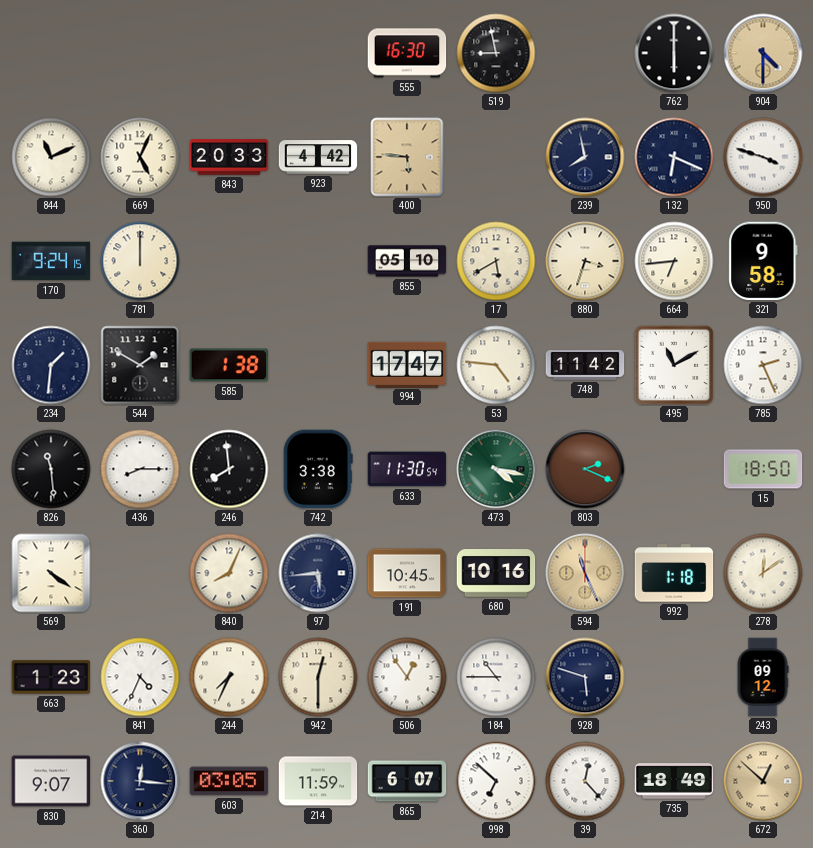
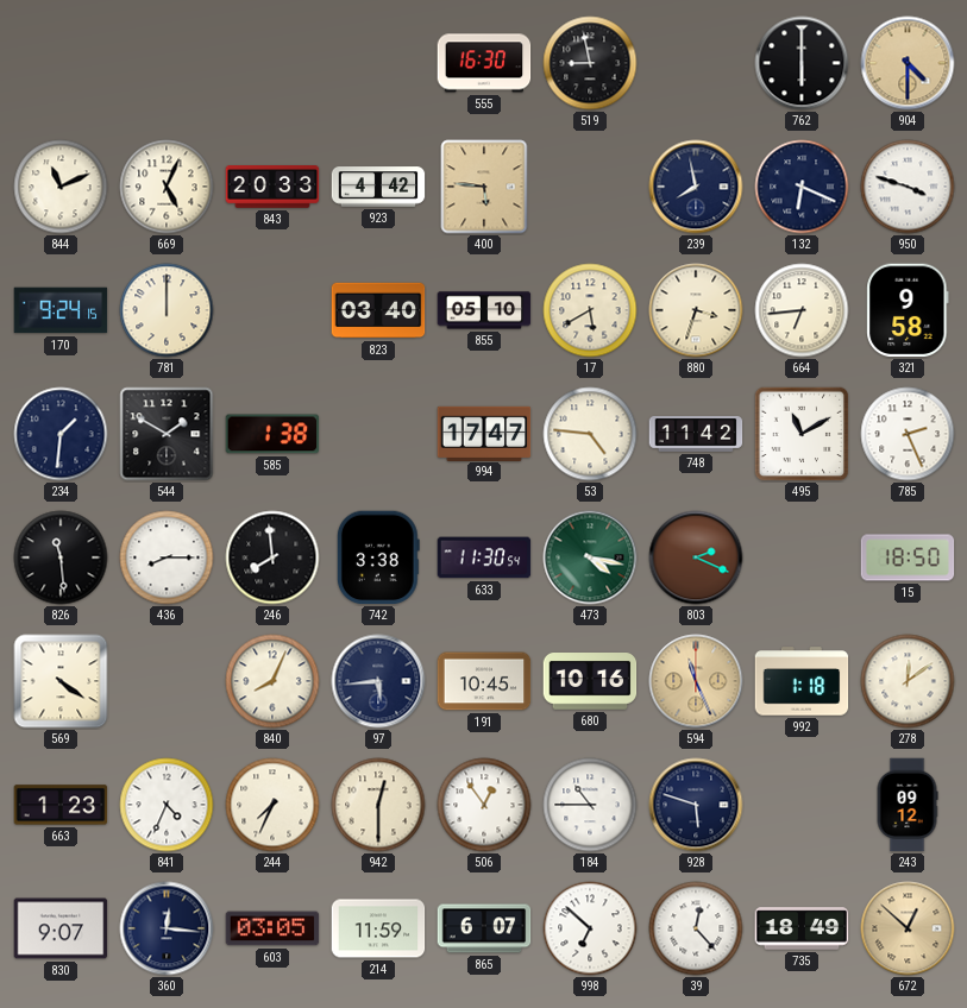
823: none -> 03:40
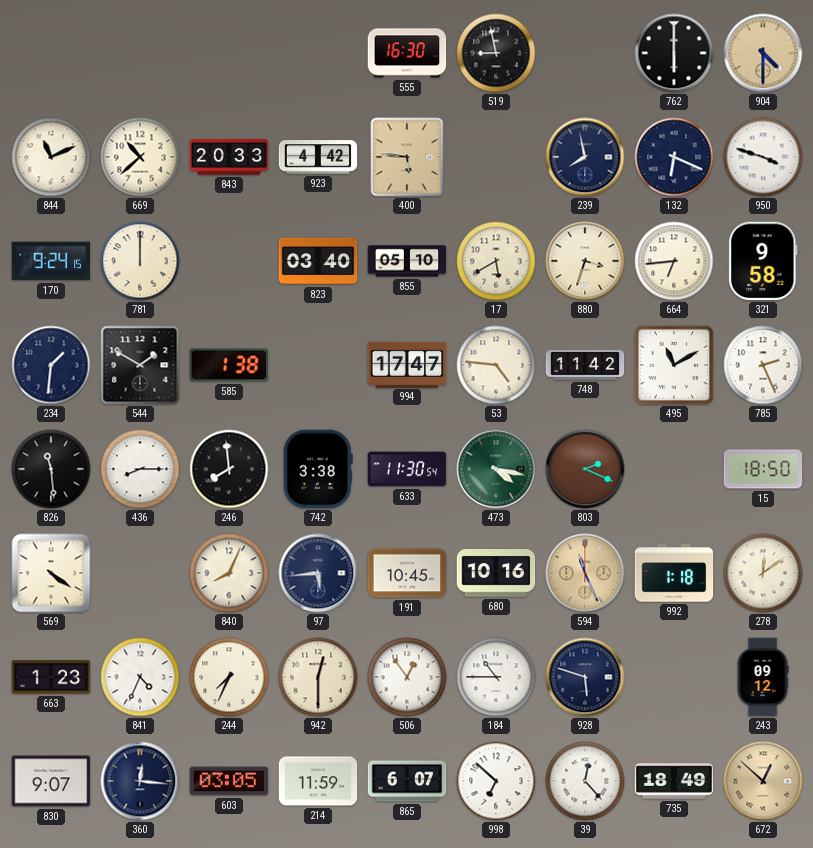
669: 5:04 -> 10:38
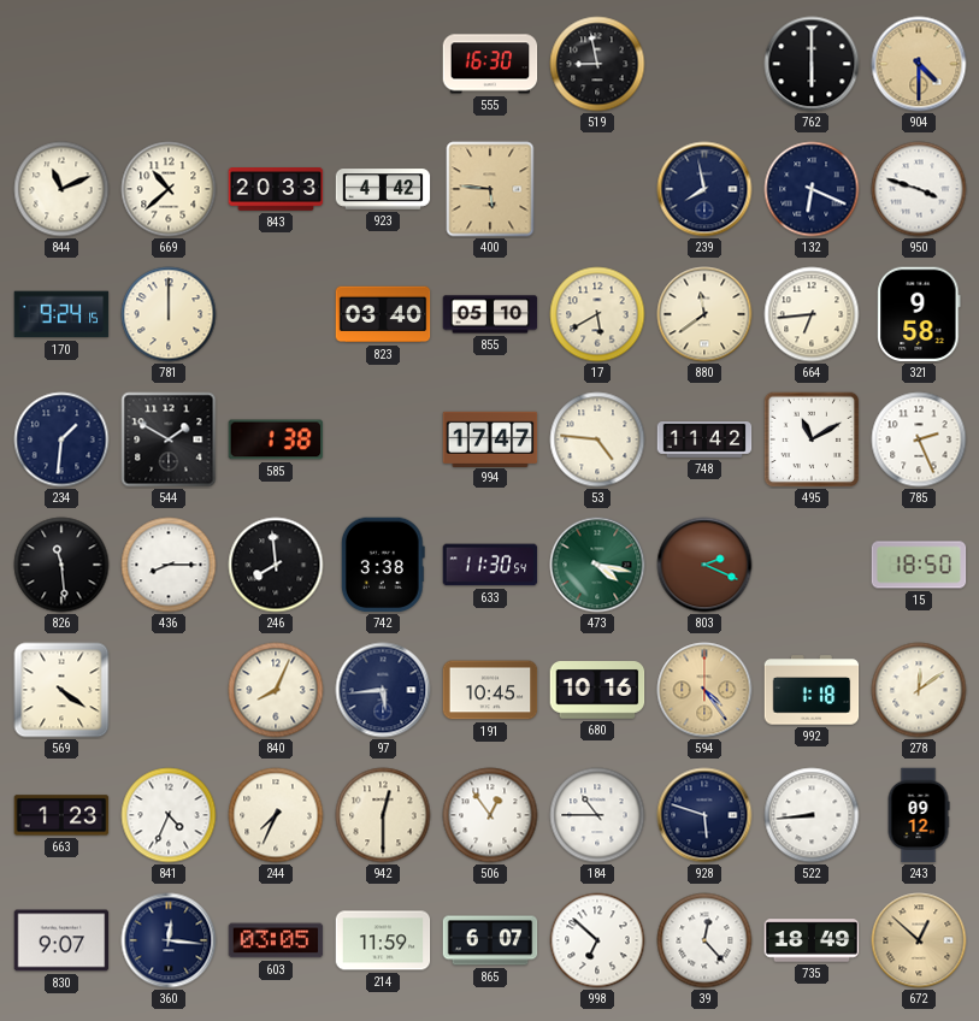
880: 3:33 -> 11:39
594: 11:26 -> 4:24
522: none -> 8:44
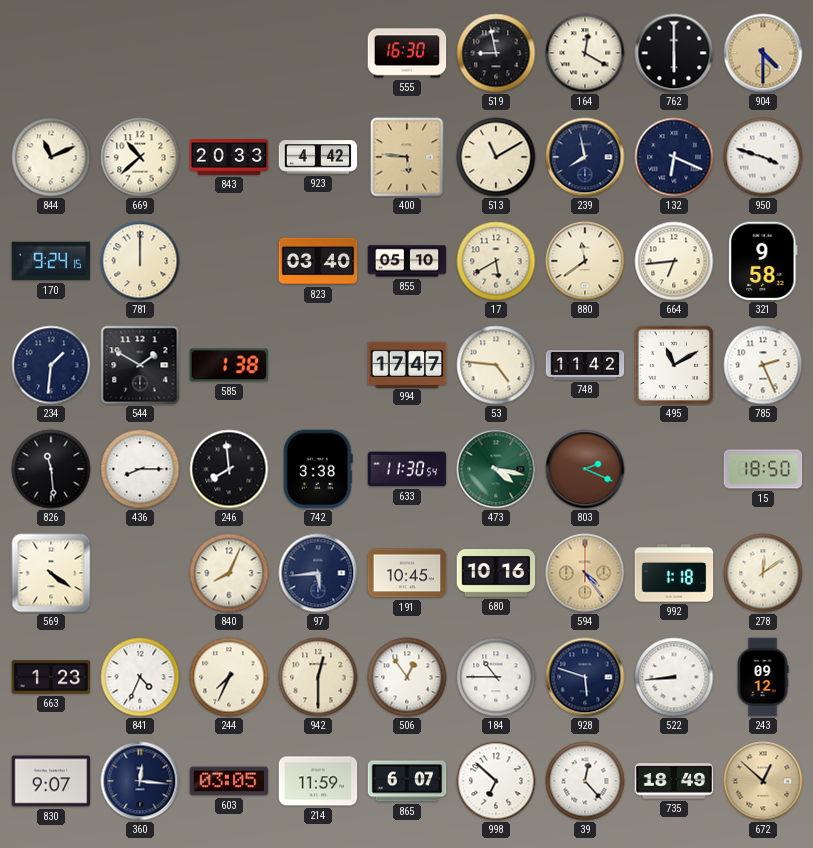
164: none -> 12:20
513: none -> 11:10
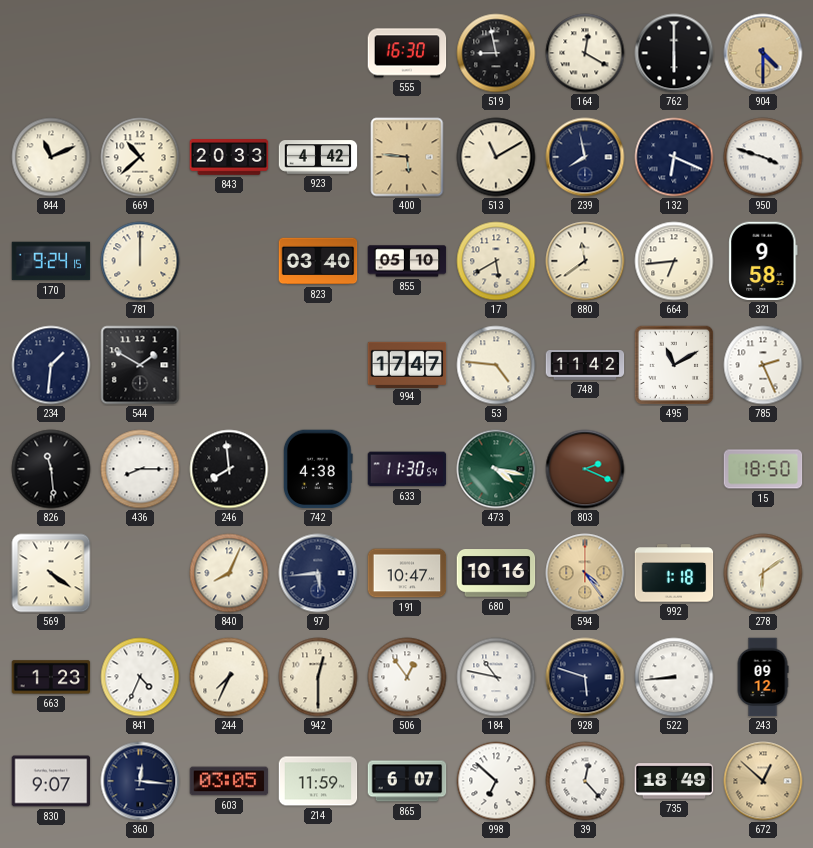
585: 1:38 -> none
742: 3:38 -> 4:38
191: 10:45 -> 10:47
278: 12:09 -> 6:09
184: 10:45 -> 10:47
